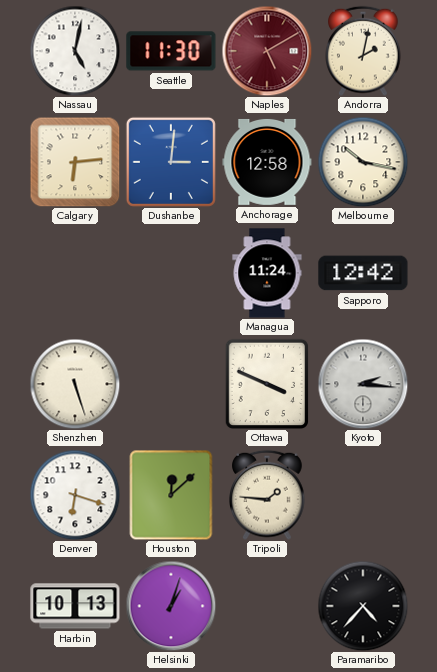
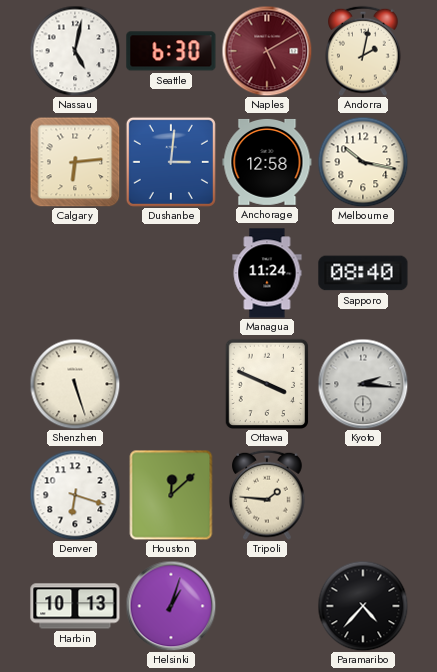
Seattle: 11:30 -> 6:30
Sapporo: 12:42 -> 08:40
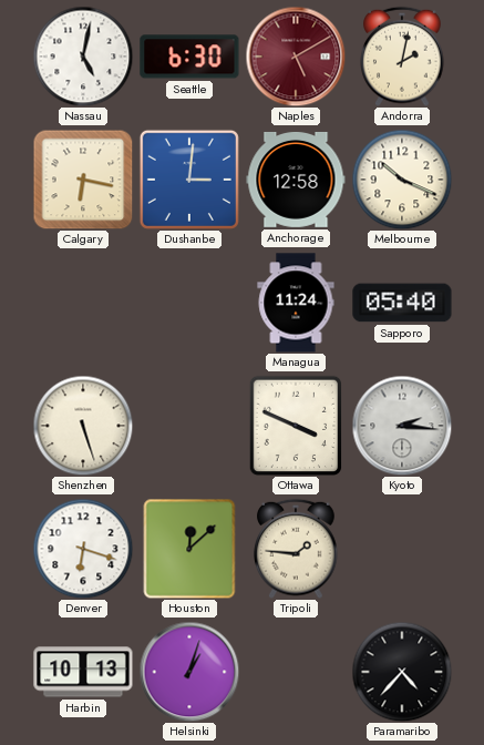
Calgary: 6:14 -> 6:17
Melbourne: 10:17 -> 10:19
Sapporo: 08:40 -> 05:40
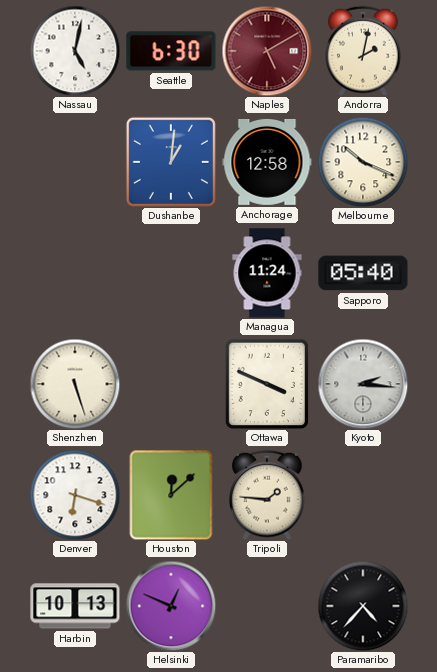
Calgary: 6:17 -> none
Dushanbe: 3:01 -> 1:01
Helsinki: 1:03 -> 12:49
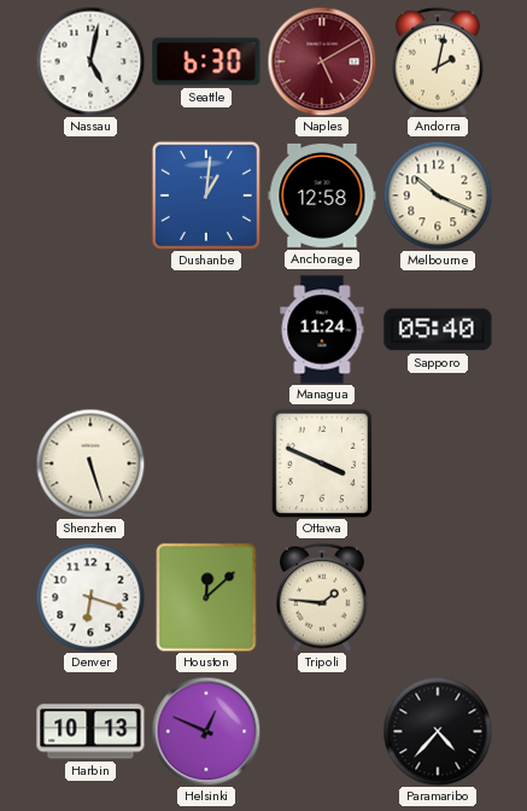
Kyoto: 2:16 -> none
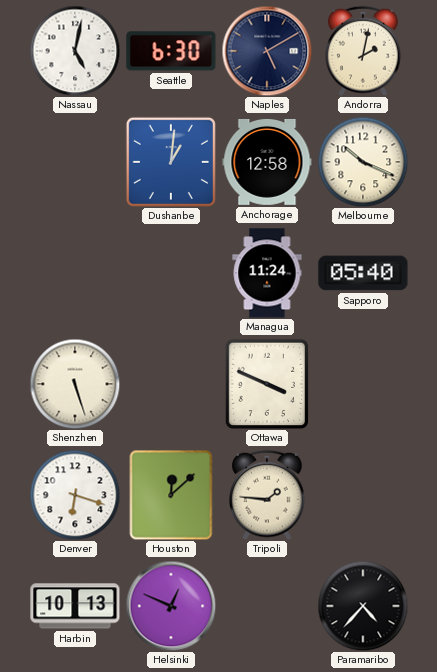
Naples dial: burgundy -> navy
